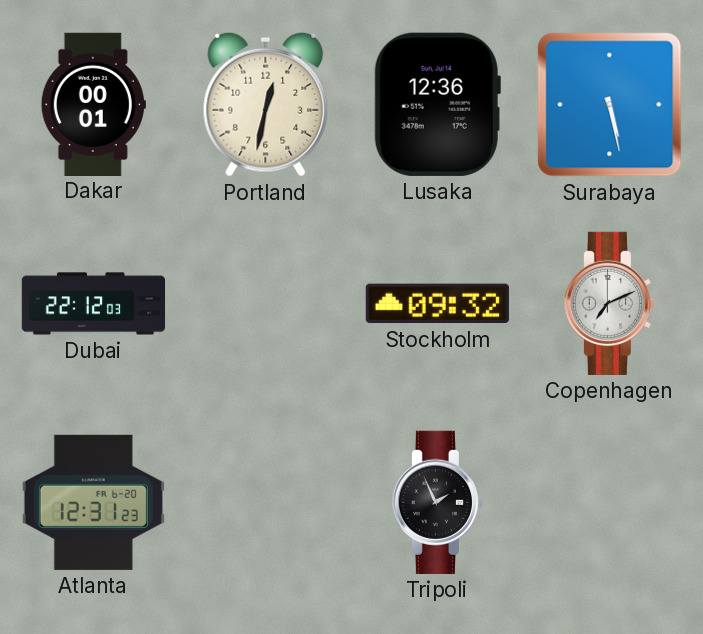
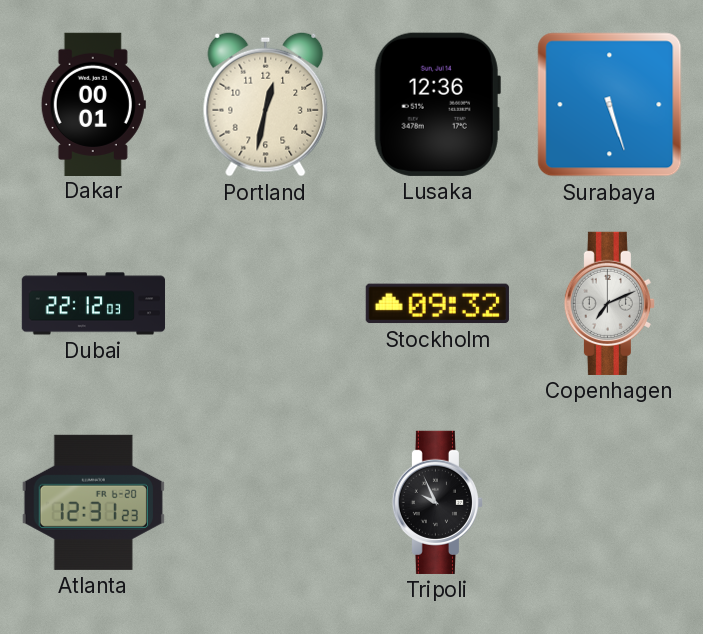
Surabaya: 5:28 -> 5:27
Tripoli: 1:56 -> 9:56
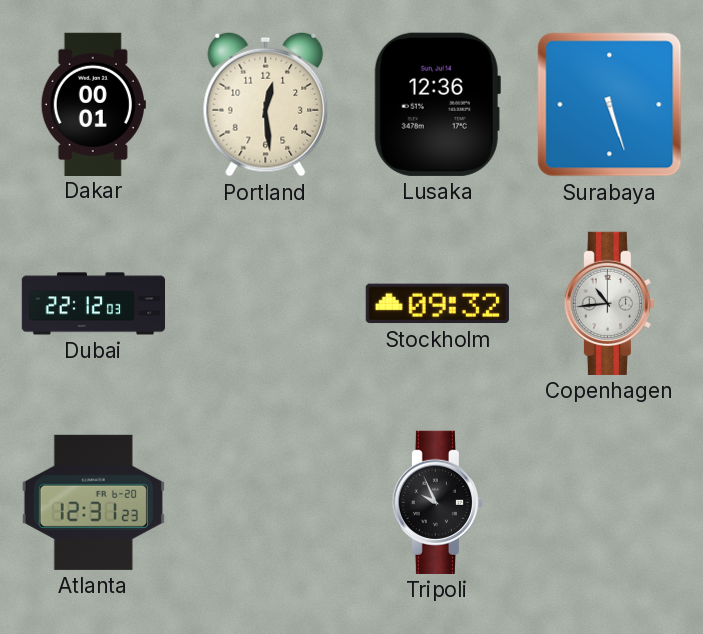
Portland: 12:32 -> 12:29
Copenhagen: 7:11 -> 10:44
